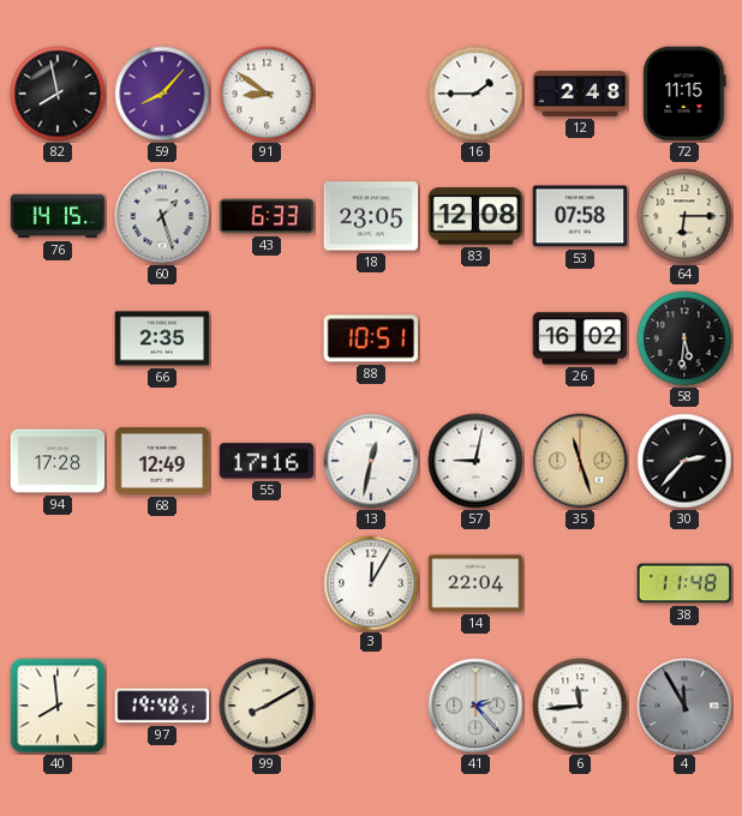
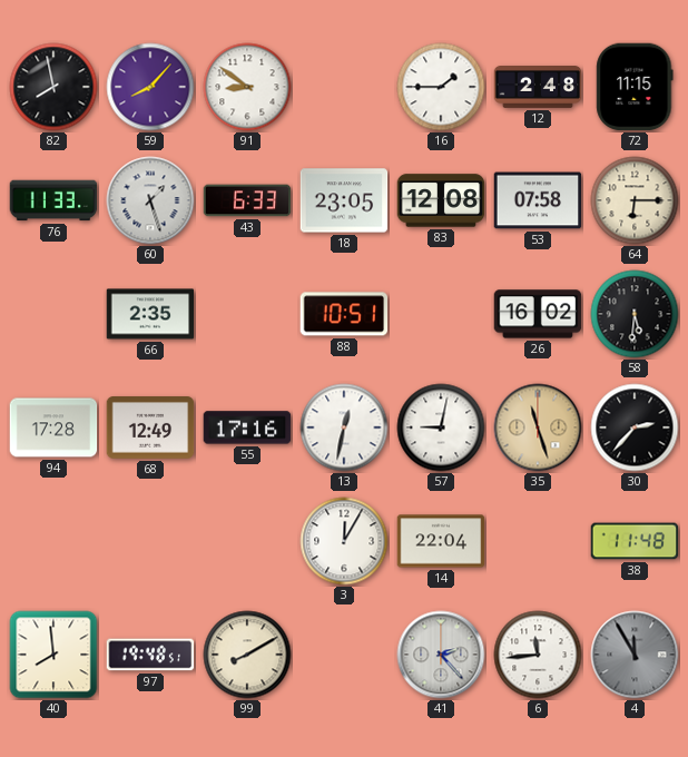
76: 14:15 -> 11:33
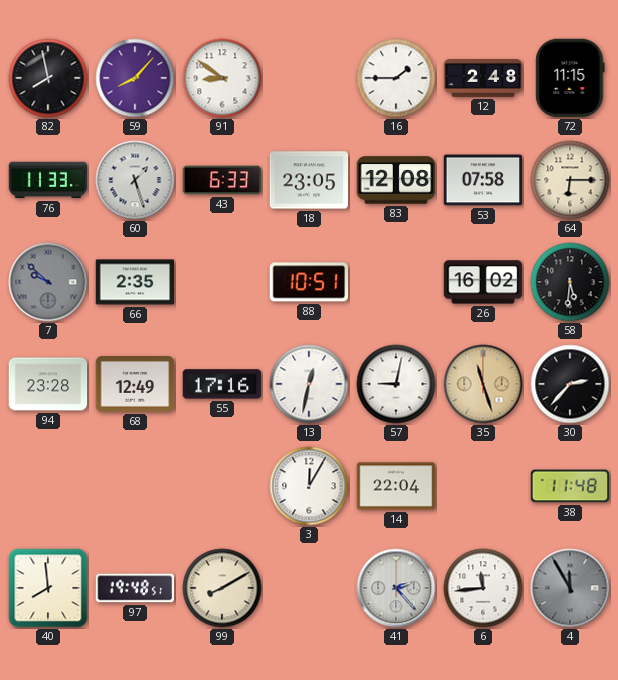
7: none -> 9:52
94: 17:28 -> 23:28
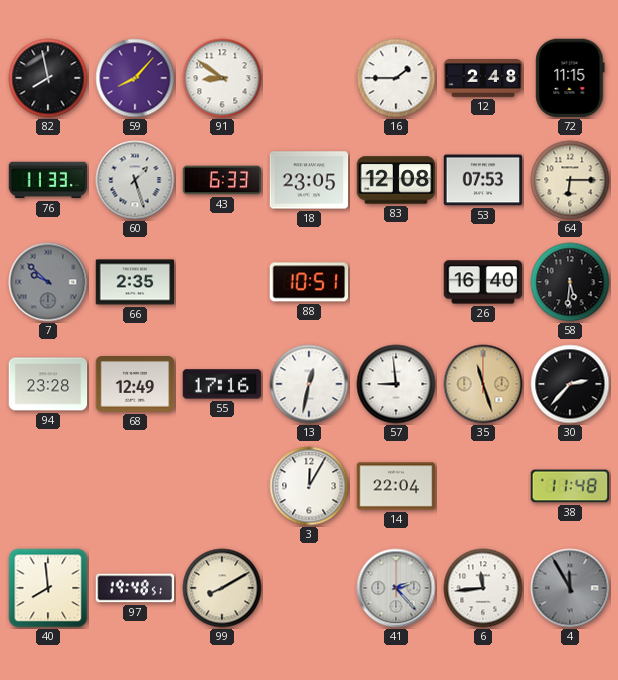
53: 07:58 -> 07:53
26: 16:02 -> 16:40
57: 9:02 -> 8:59
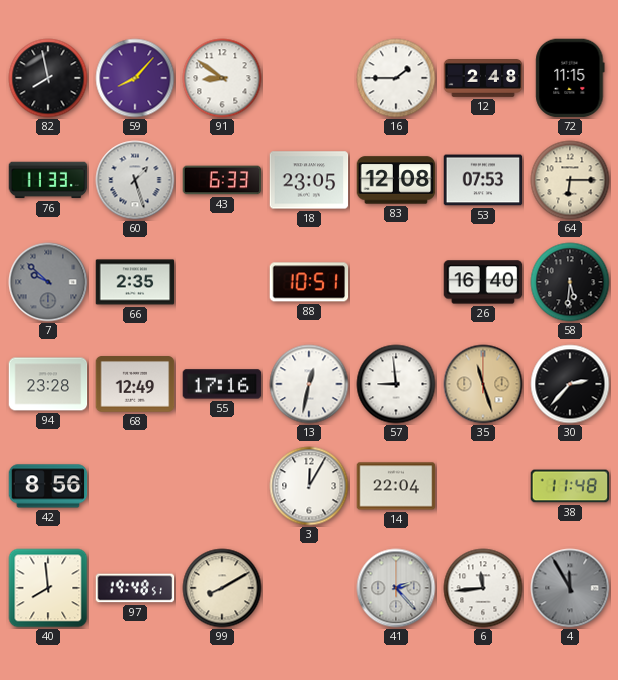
42: none -> 8:56
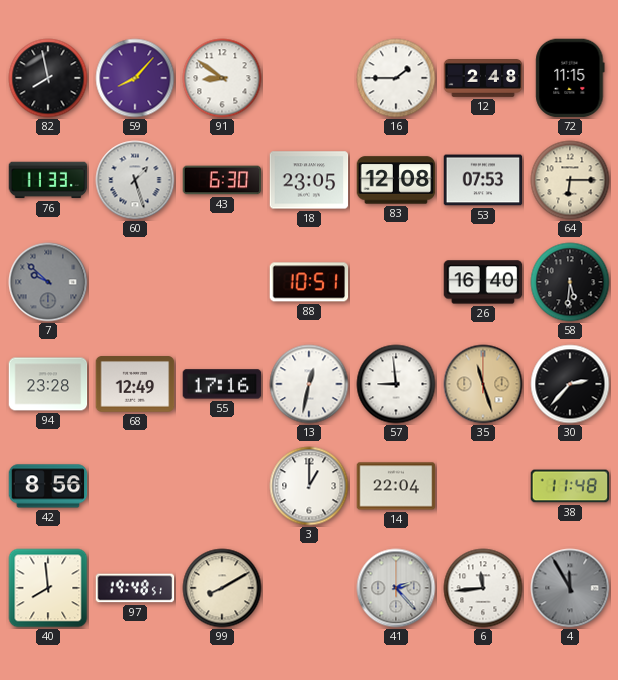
43: 6:33 -> 6:30
66: 2:35 -> none
3: 12:05 -> 1:00
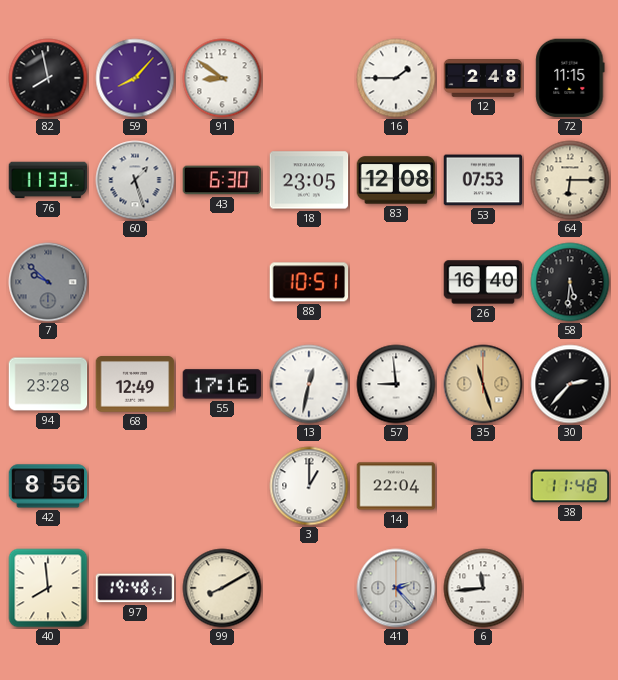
4: 11:55 -> none
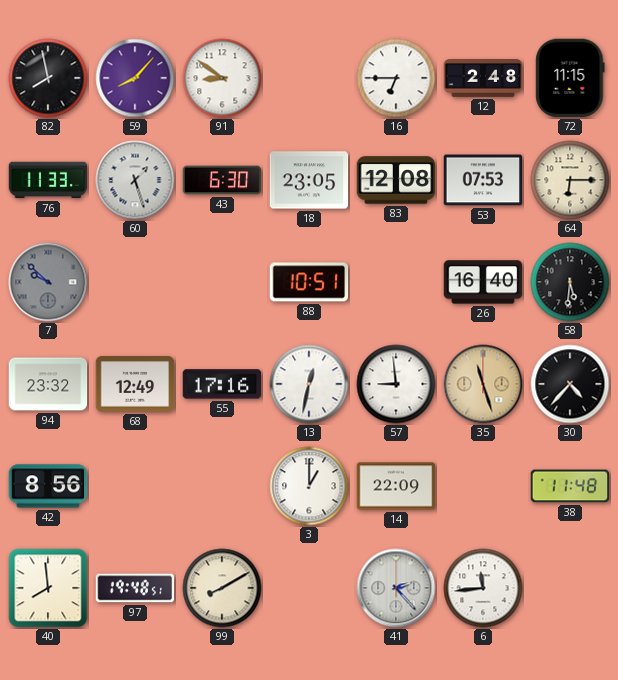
16: 1:45 -> 6:45
94: 23:28 -> 23:32
30: 2:37 -> 4:37
14: 22:04 -> 22:09
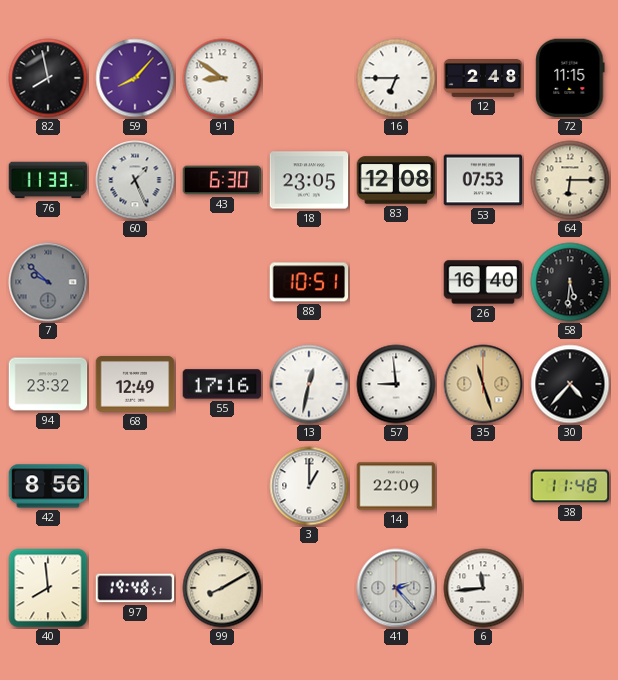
60: 1:27 -> 1:26
